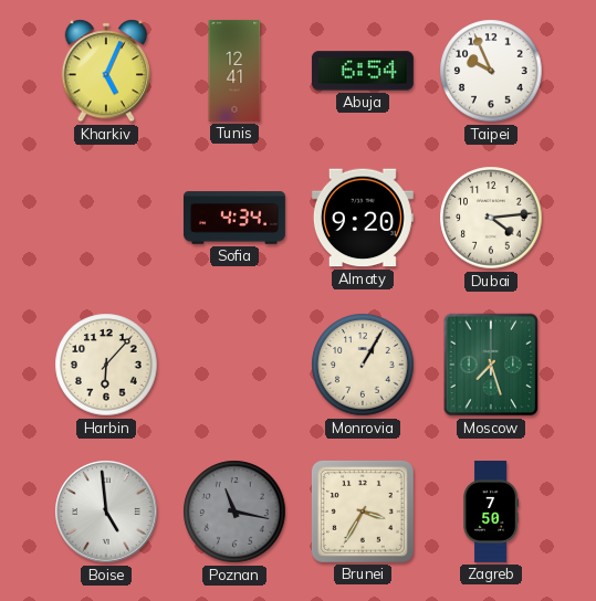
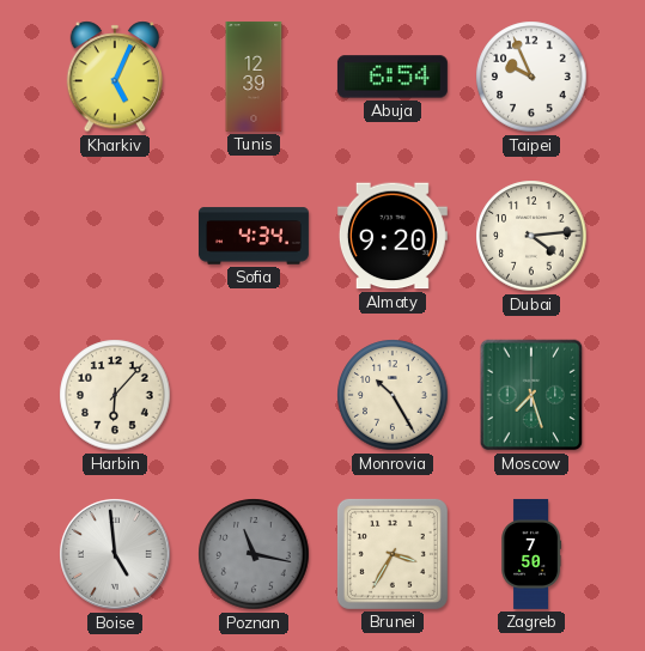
Tunis: 12:41 -> 12:39
Monrovia: 1:05 -> 10:25
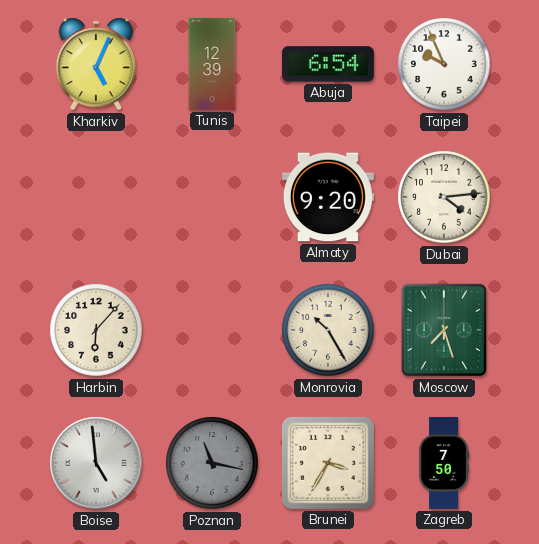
Sofia: 4:34 -> none
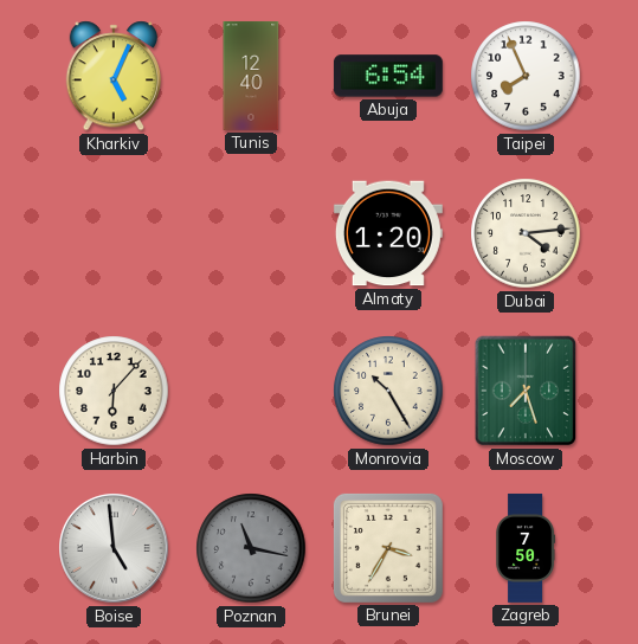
Tunis: 12:39 -> 12:40
Taipei: 9:56 -> 7:56
Almaty: 9:20 -> 1:20
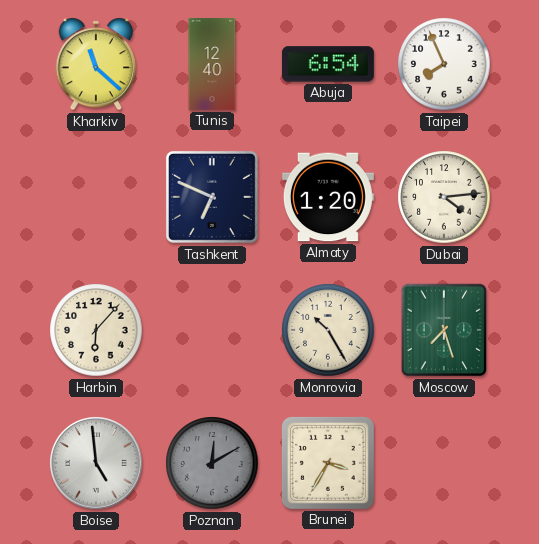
Kharkiv: 5:04 -> 11:22
Tashkent: none -> 6:49
Poznan: 11:17 -> 12:10
Zagreb: 7:50 -> none
